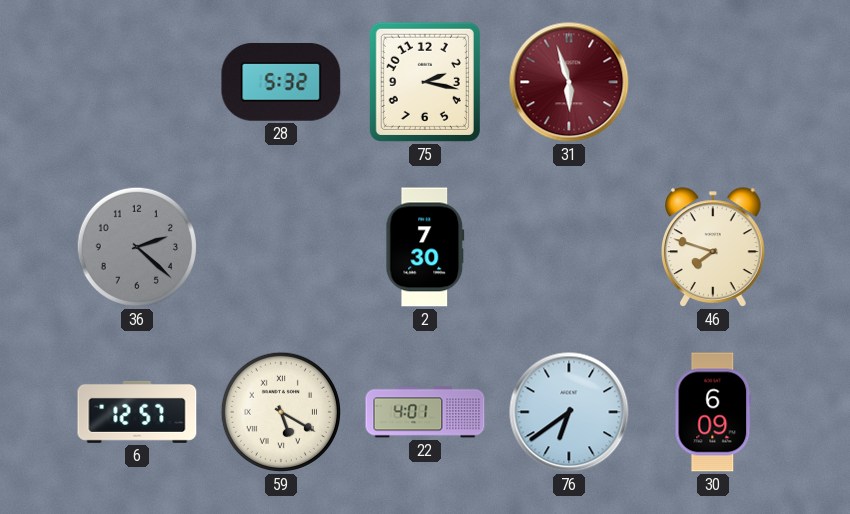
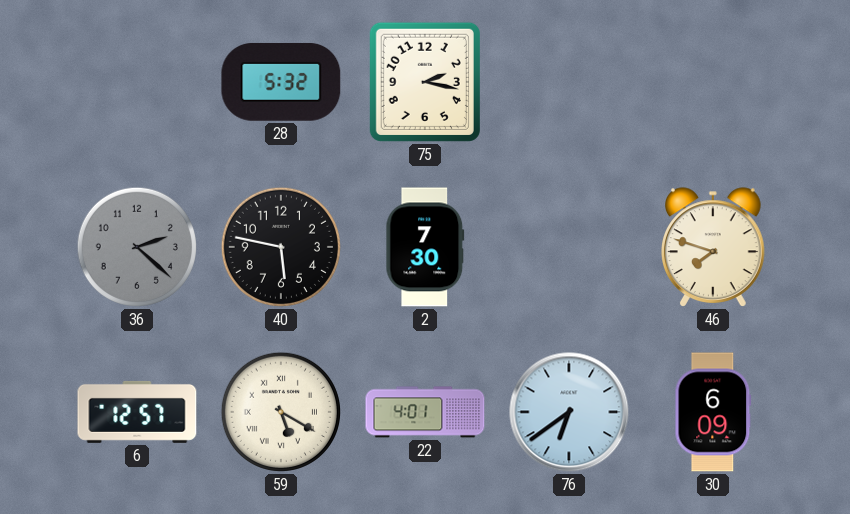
31: 5:57 -> none
40: none -> 5:47
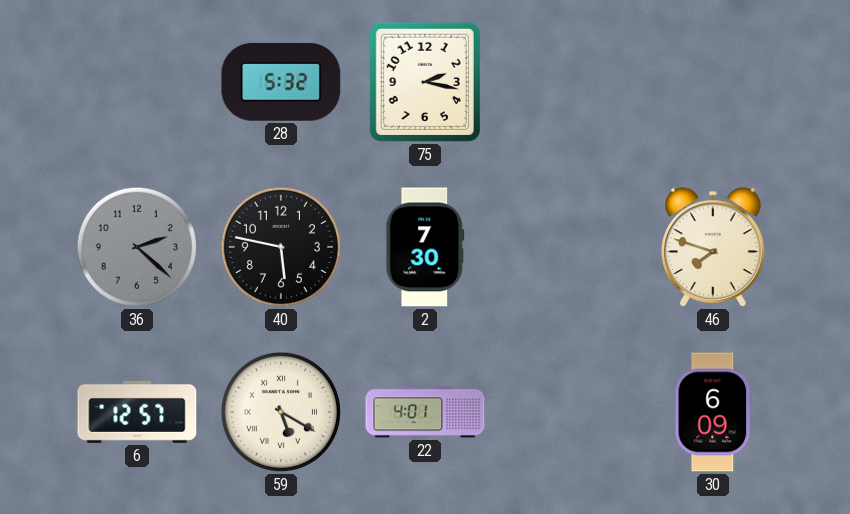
76: 6:39 -> none
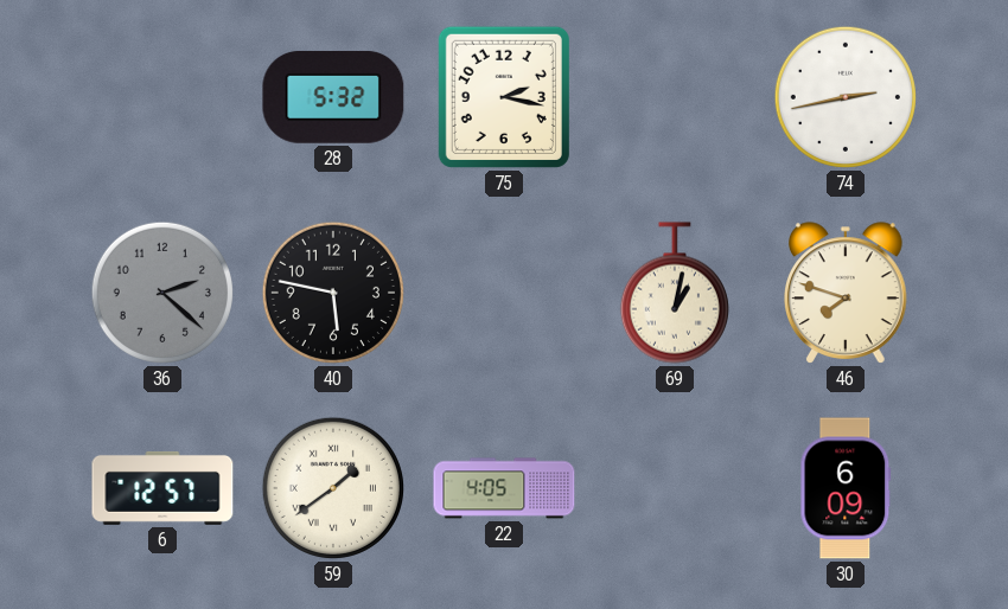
74: none -> 2:43
2: 7:30 -> none
69: none -> 1:02
59: 5:20 -> 1:39
22: 4:01 -> 4:05
